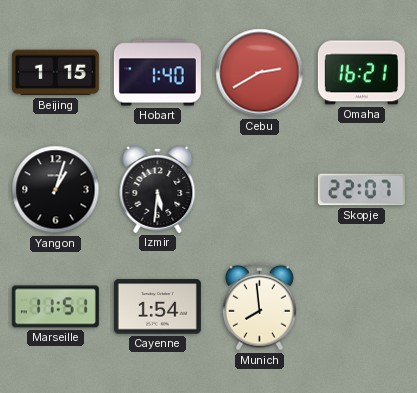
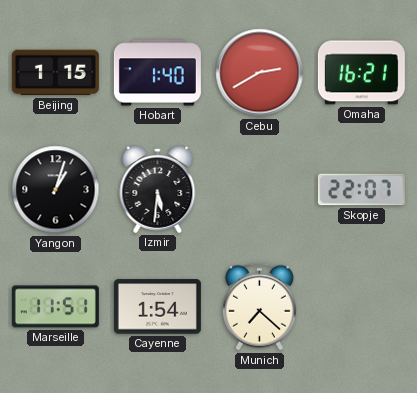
Munich: 7:59 -> 7:22
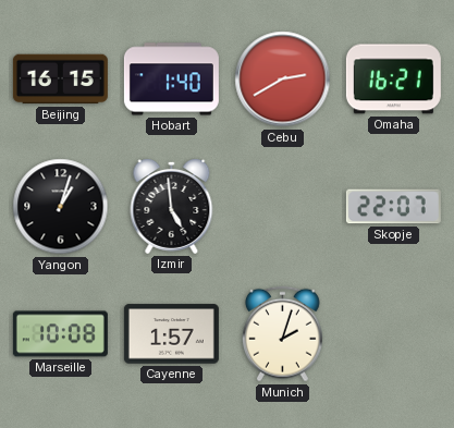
Beijing: 1:15 -> 16:15
Izmir: 5:31 -> 4:59
Marseille: 11:51 -> 10:08
Cayenne: 1:54 -> 1:57
Munich: 7:22 -> 2:03
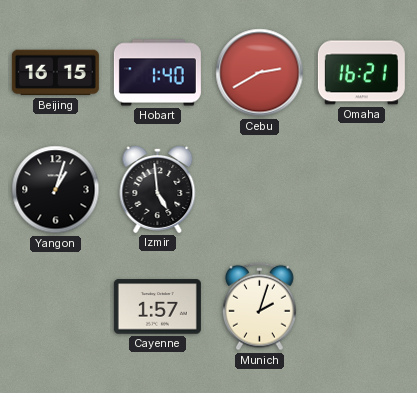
Skopje: 22:07 -> none
Marseille: 10:08 -> none
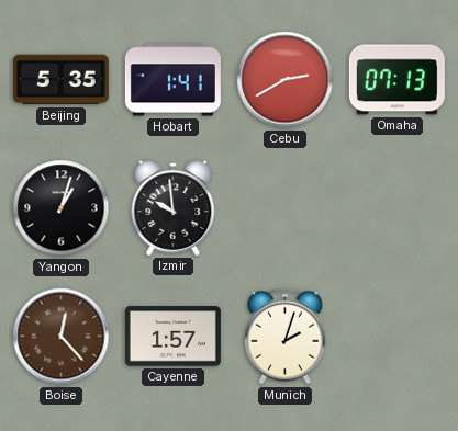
Beijing: 16:15 -> 5:35
Hobart: 1:40 -> 1:41
Omaha: 16:21 -> 07:13
Izmir: 4:59 -> 9:59
Boise: none -> 12:23
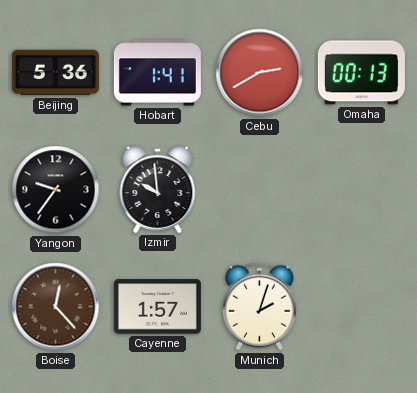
Beijing: 5:35 -> 5:36
Omaha: 07:13 -> 00:13
Yangon: 1:03 -> 9:36
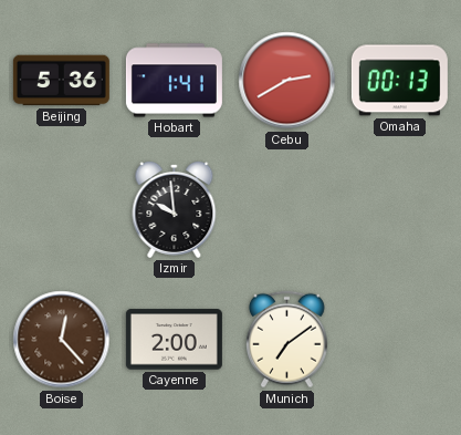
Yangon: 9:36 -> none
Cayenne: 1:57 -> 2:00
Munich: 2:03 -> 7:09
